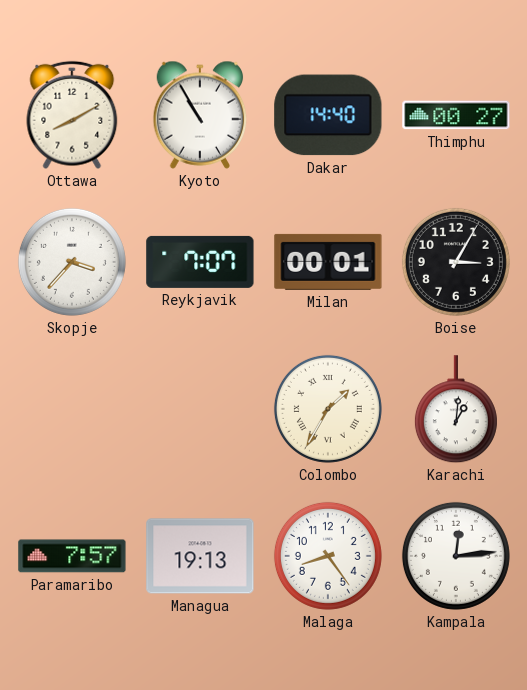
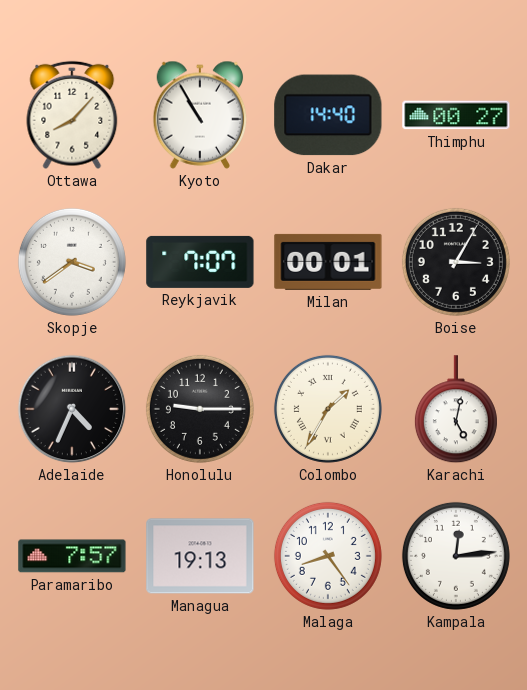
Ottawa: 8:10 -> 8:07
Skopje: 3:37 -> 3:39
Adelaide: none -> 4:34
Honolulu: none -> 9:15
Karachi: 1:01 -> 5:02
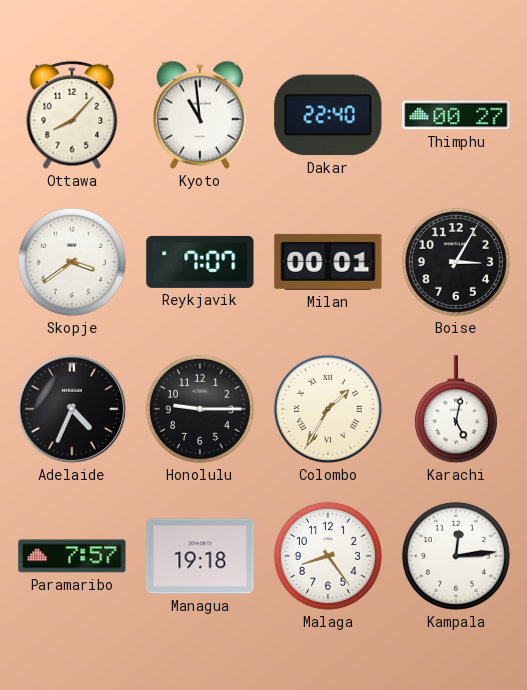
Kyoto: 10:55 -> 10:59
Dakar: 14:40 -> 22:40
Managua: 19:13 -> 19:18
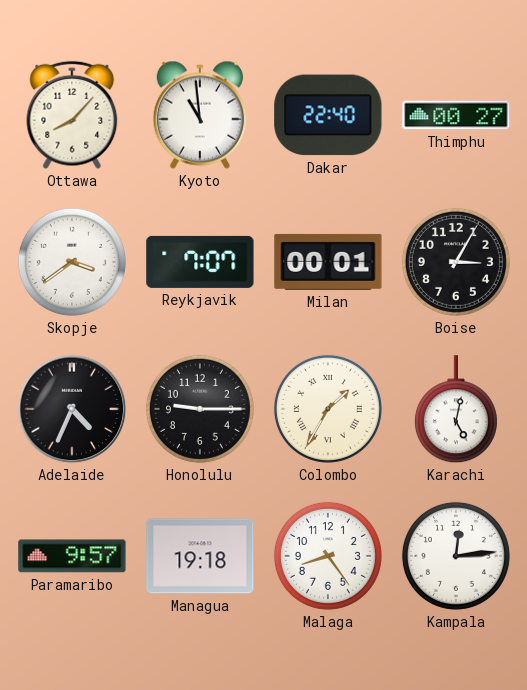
Paramaribo: 7:57 -> 9:57
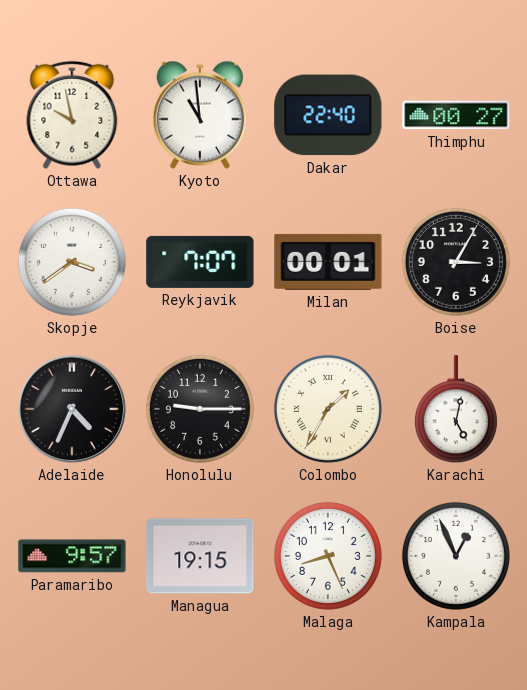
Ottawa: 8:07 -> 9:58
Managua: 19:18 -> 19:15
Malaga: 8:24 -> 8:26
Kampala: 12:14 -> 12:56
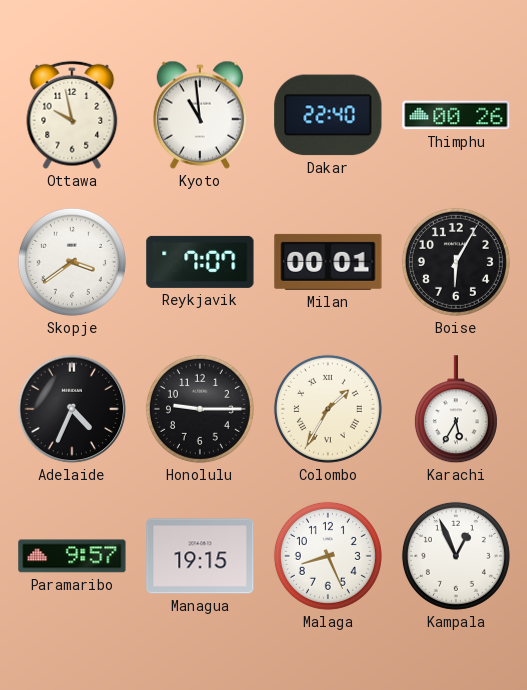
Thimphu: 00:27 -> 00:26
Boise: 3:05 -> 6:05
Karachi: 5:02 -> 5:35
